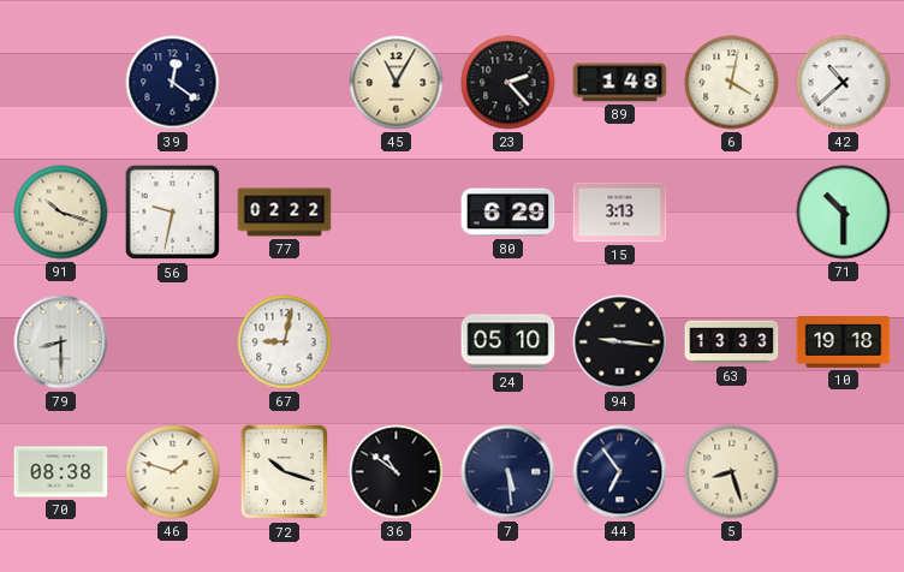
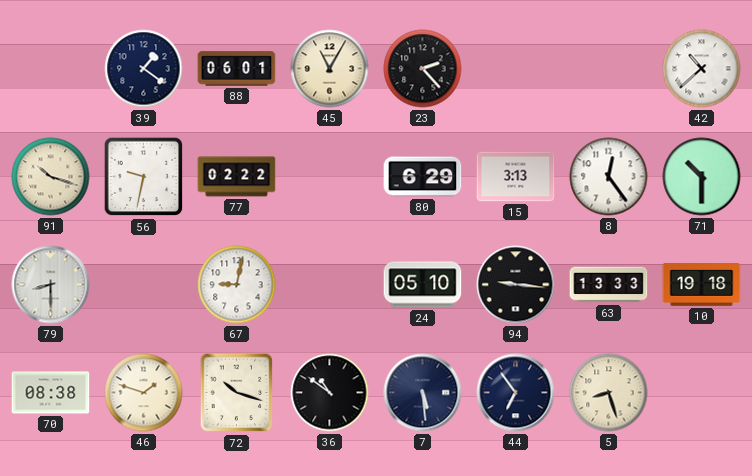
39: 12:21 -> 1:21
88: none -> 06:01
89: 1:48 -> none
6: 4:02 -> none
8: none -> 12:24
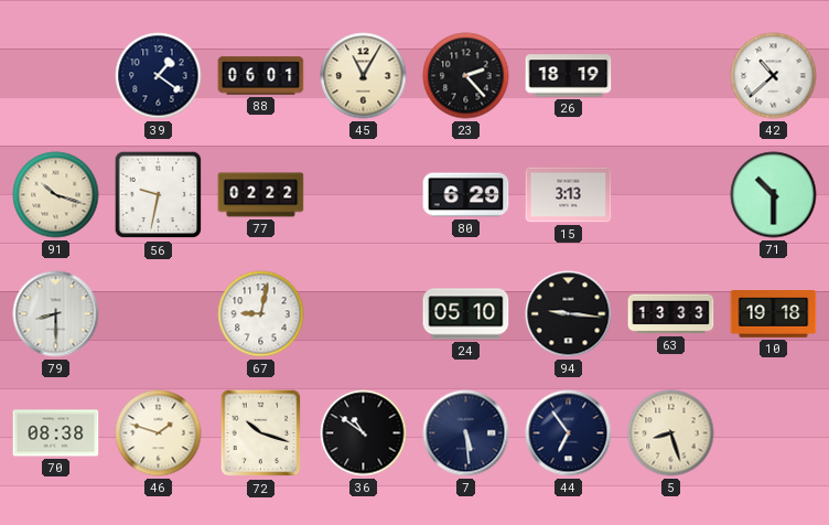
26: none -> 18:19
8: 12:24 -> none
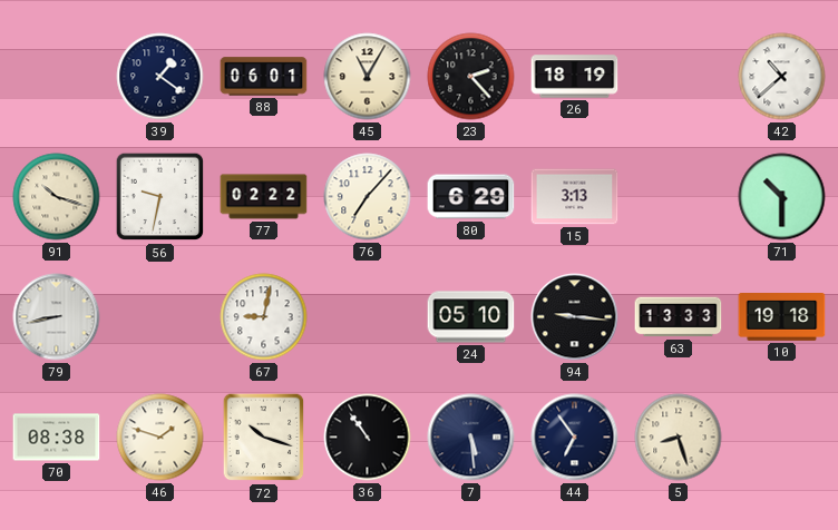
76: none -> 7:07
79: 8:30 -> 8:43
36: 10:51 -> 10:54
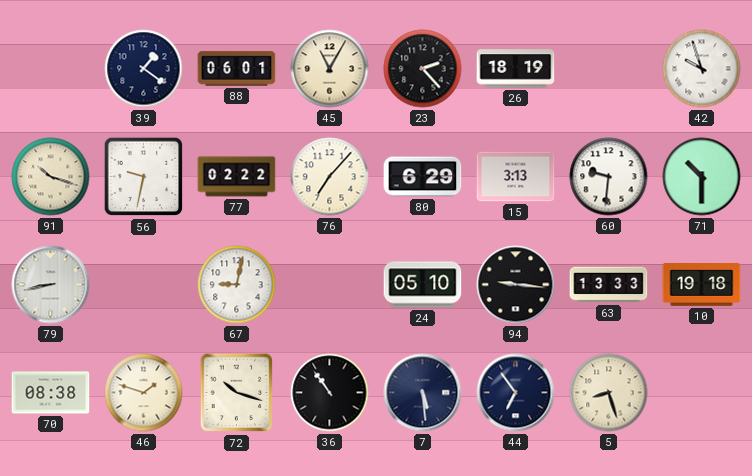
42: 10:38 -> 9:57
60: none -> 9:31
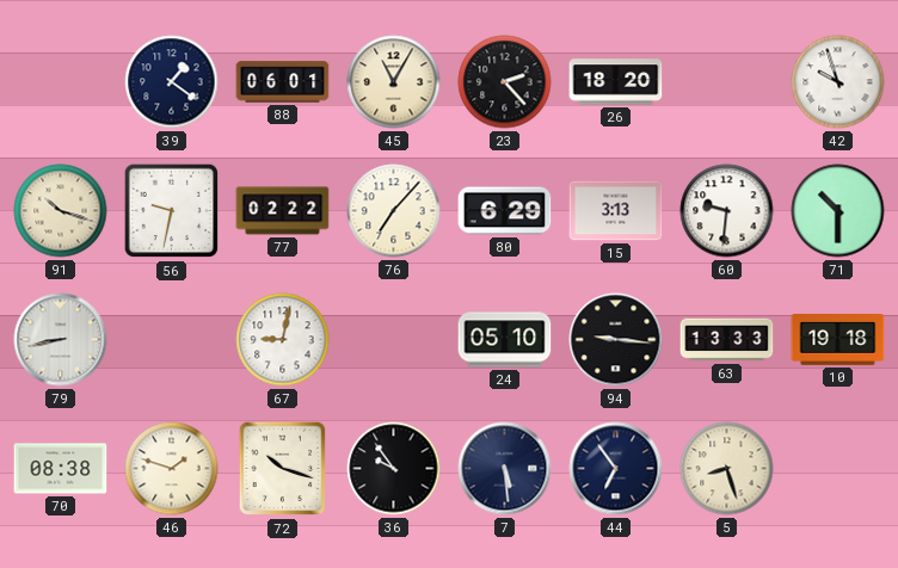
26: 18:19 -> 18:20
36: 10:54 -> 9:54
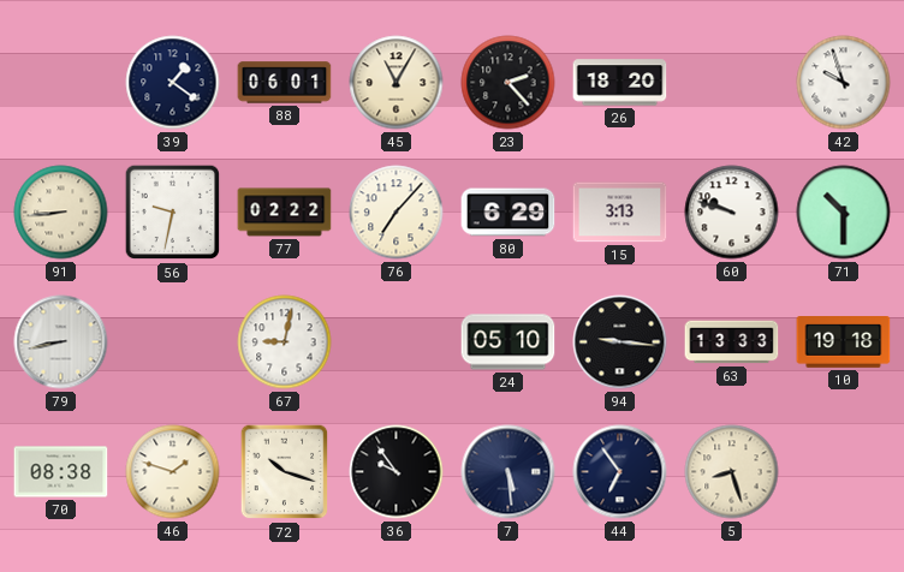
91: 10:18 -> 8:44
60: 9:31 -> 9:48
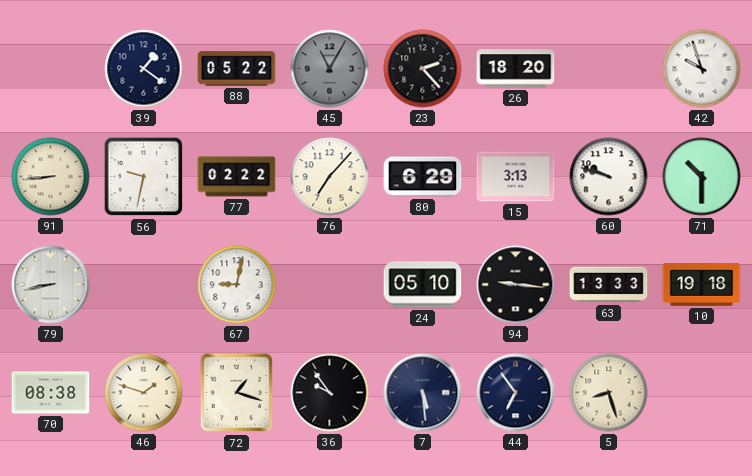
88: 06:01 -> 05:22
45 dial: cream -> grey
72: 10:18 -> 1:18
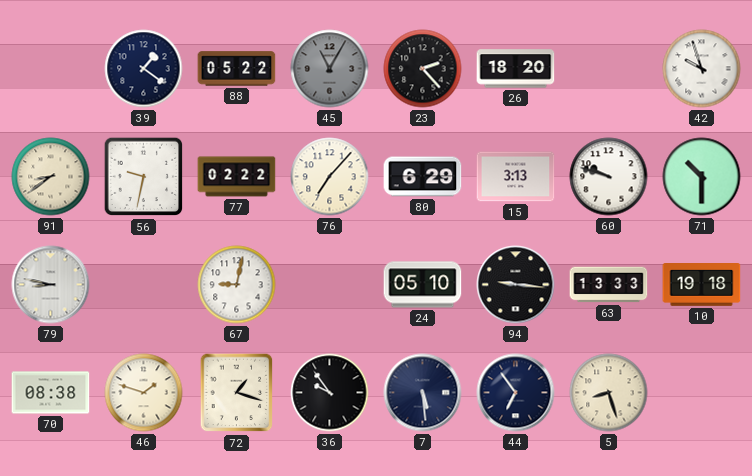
91: 8:44 -> 8:39
79: 8:43 -> 8:47
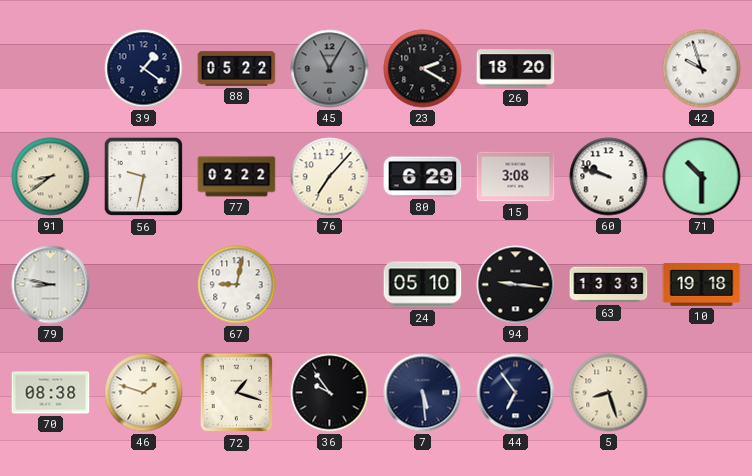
23: 2:23 -> 2:20
15: 3:13 -> 3:08
